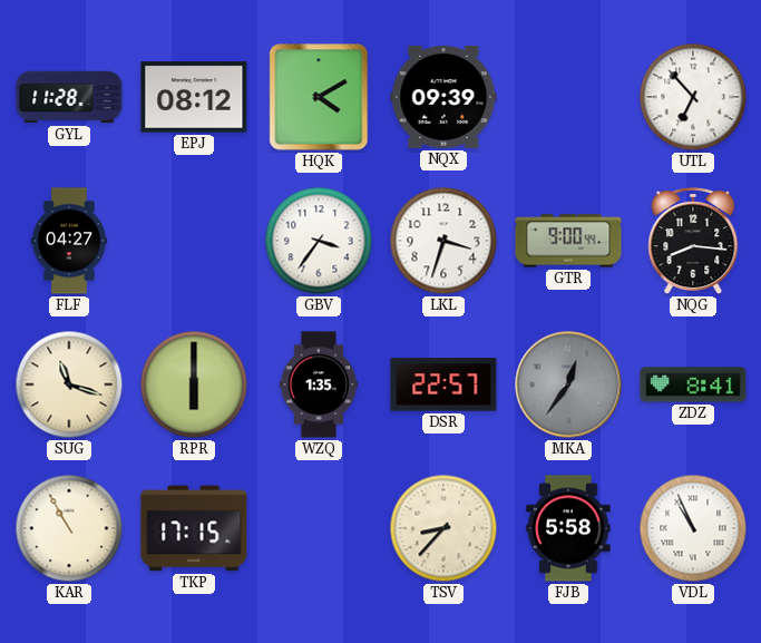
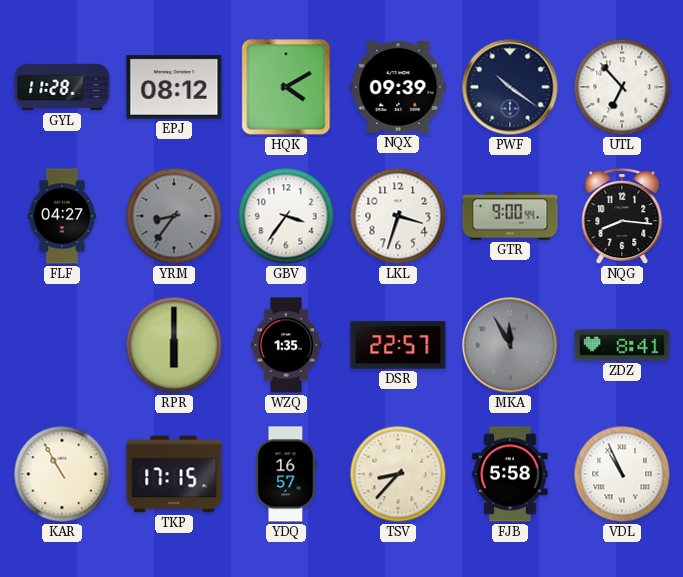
PWF: none -> 10:21
YRM: none -> 8:36
SUG: 11:18 -> none
MKA: 12:36 -> 11:55
YDQ: none -> 16:57
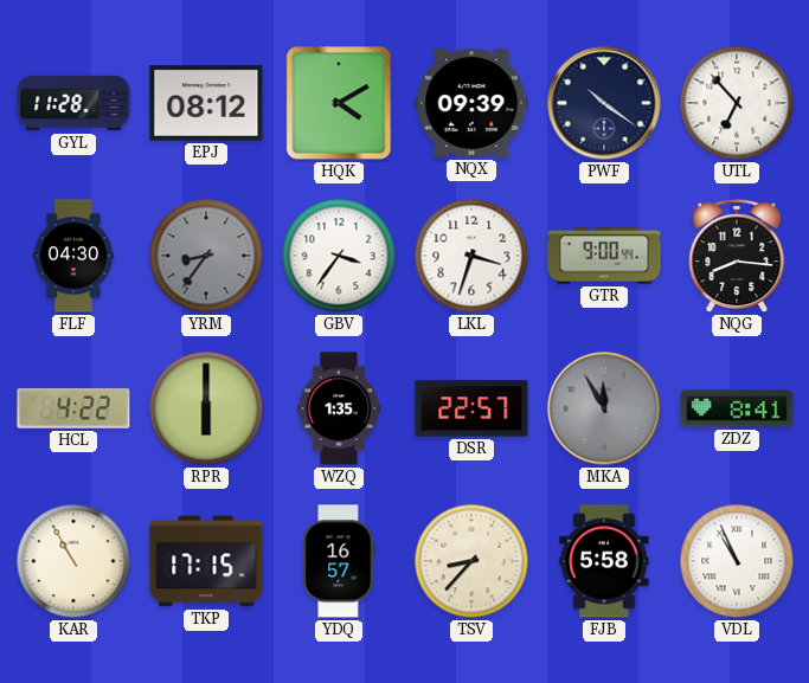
FLF: 04:27 -> 04:30
HCL: none -> 4:22
